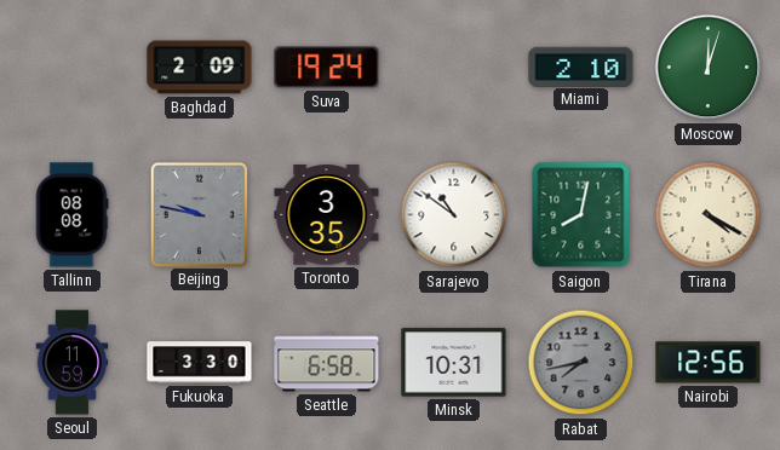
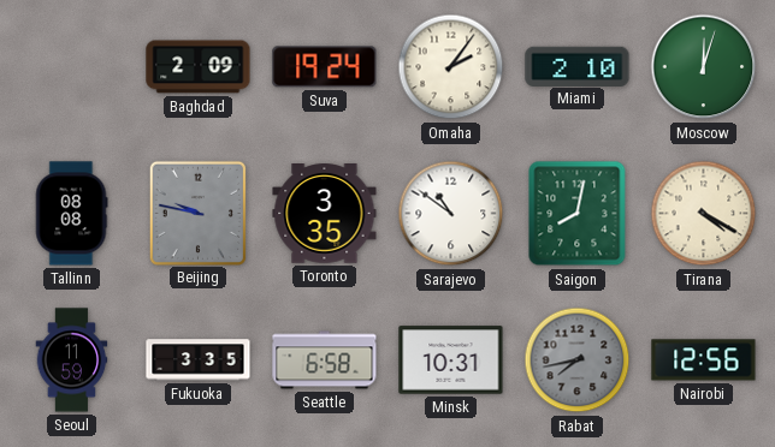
Omaha: none -> 2:06
Fukuoka: 3:30 -> 3:35
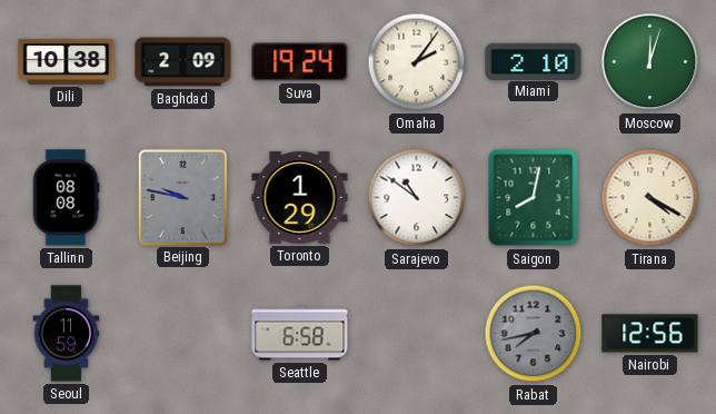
Dili: none -> 10:38
Toronto: 3:35 -> 1:29
Fukuoka: 3:35 -> none
Minsk: 10:31 -> none
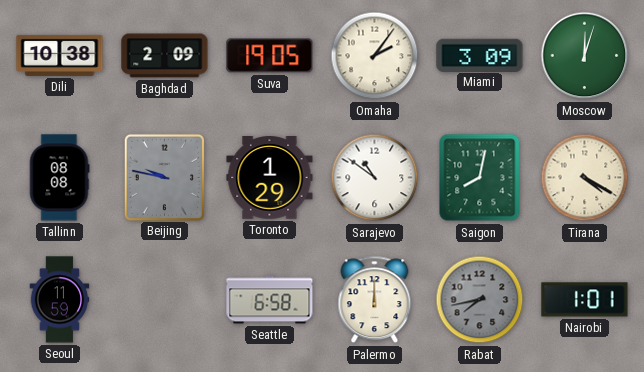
Suva: 19:24 -> 19:05
Miami: 2:10 -> 3:09
Palermo: none -> 12:00
Nairobi: 12:56 -> 1:01
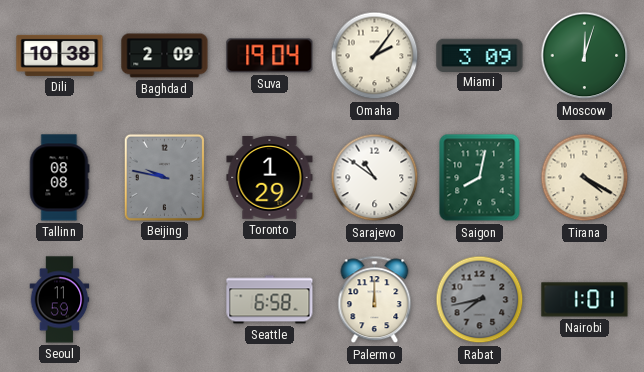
Suva: 19:05 -> 19:04
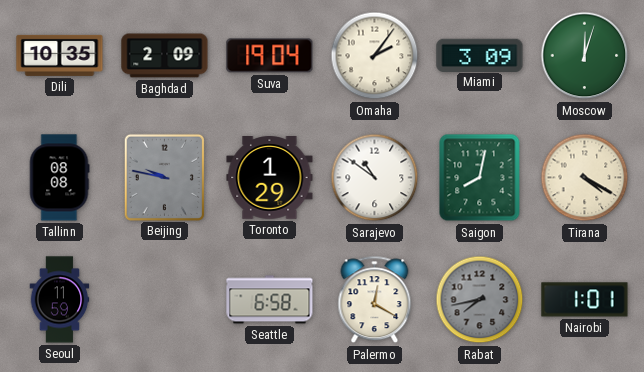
Dili: 10:38 -> 10:35
Palermo: 12:00 -> 12:20
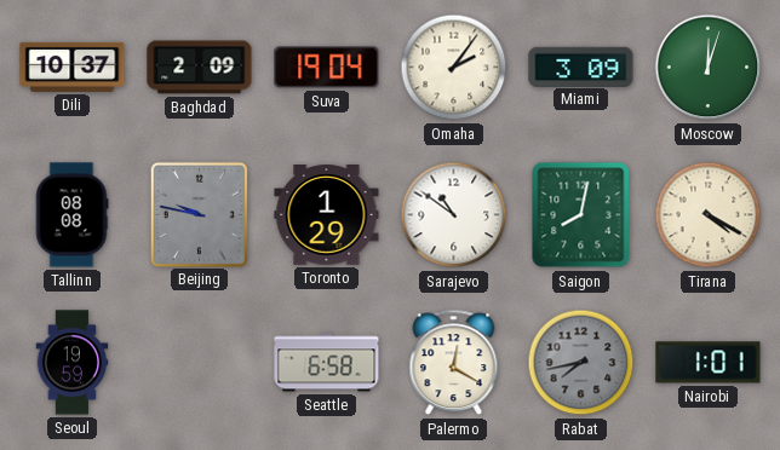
Dili: 10:35 -> 10:37
Seoul: 11:59 -> 19:59
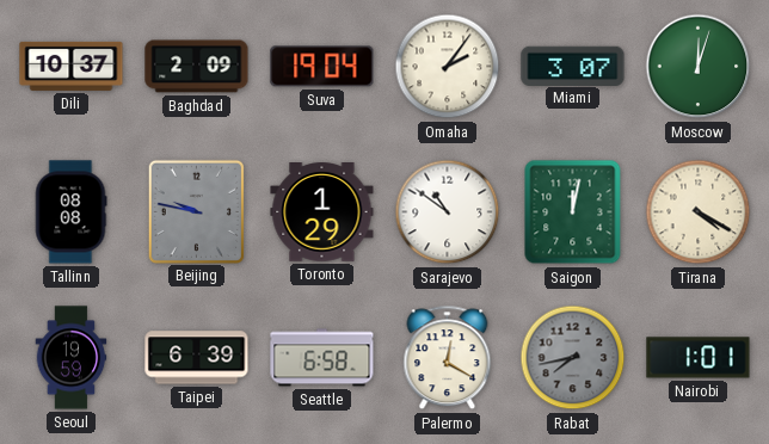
Miami: 3:09 -> 3:07
Saigon: 8:02 -> 12:02
Taipei: none -> 6:39
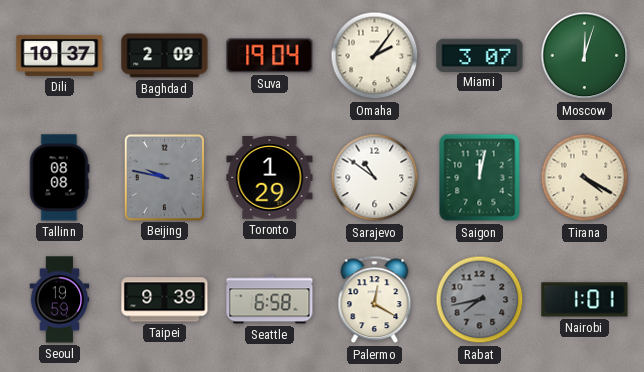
Taipei: 6:39 -> 9:39
